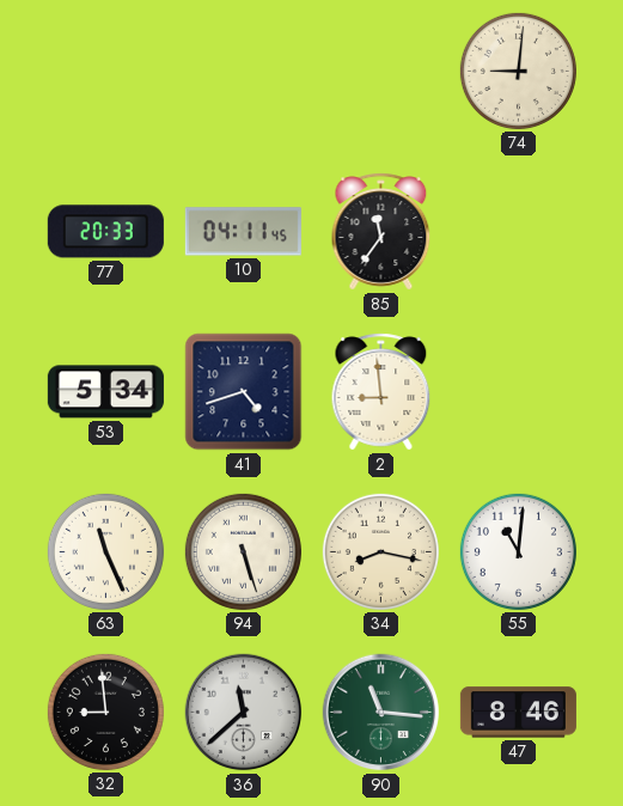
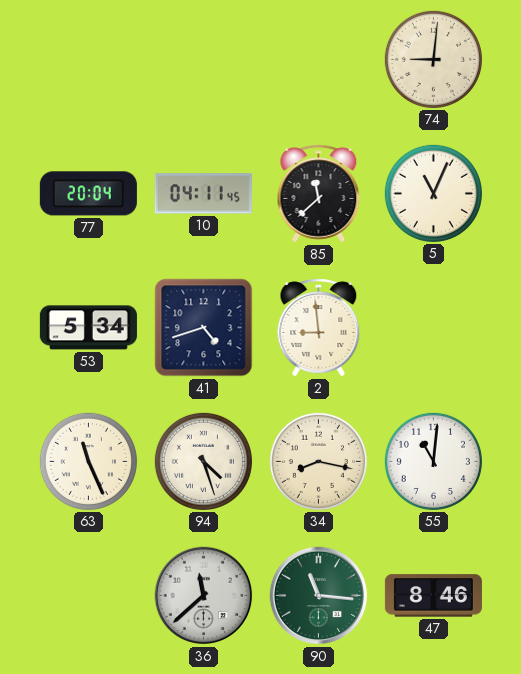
77: 20:33 -> 20:04
85: 11:36 -> 11:38
5: none -> 11:04
94: 5:27 -> 4:27
32: 8:59 -> none
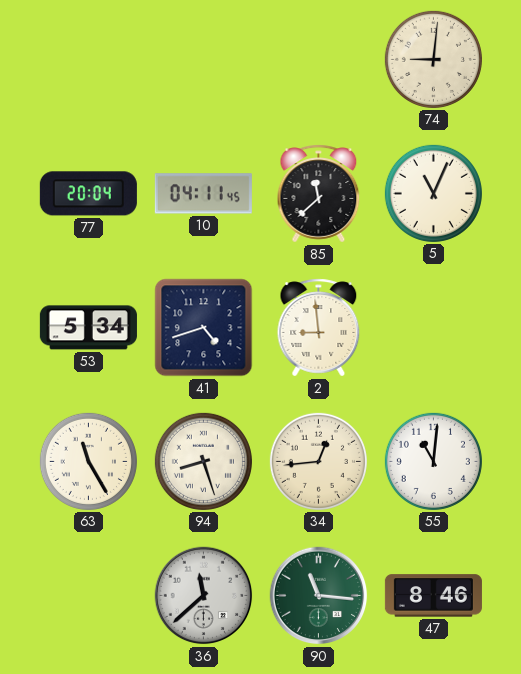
63: 11:26 -> 11:25
94: 4:27 -> 8:27
34: 8:17 -> 12:44
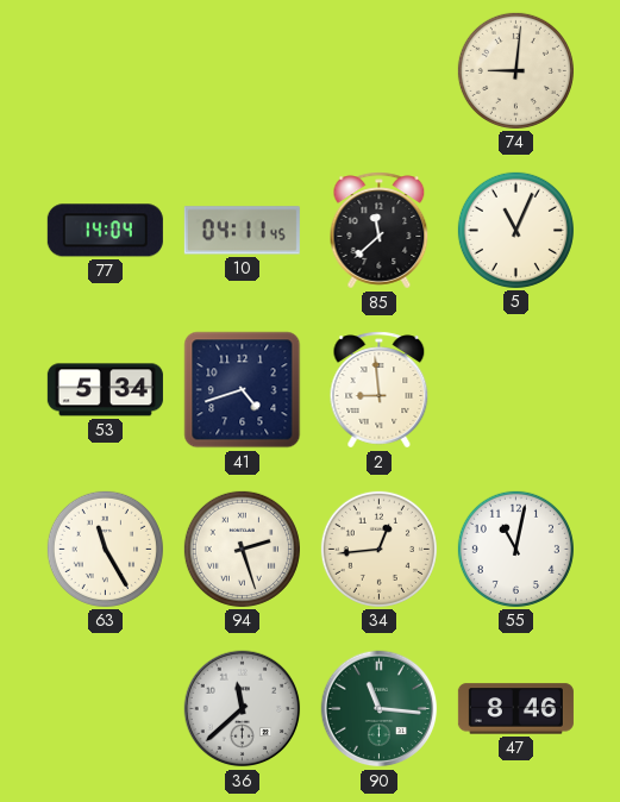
77: 20:04 -> 14:04
94: 8:27 -> 2:27
55: 11:01 -> 11:02
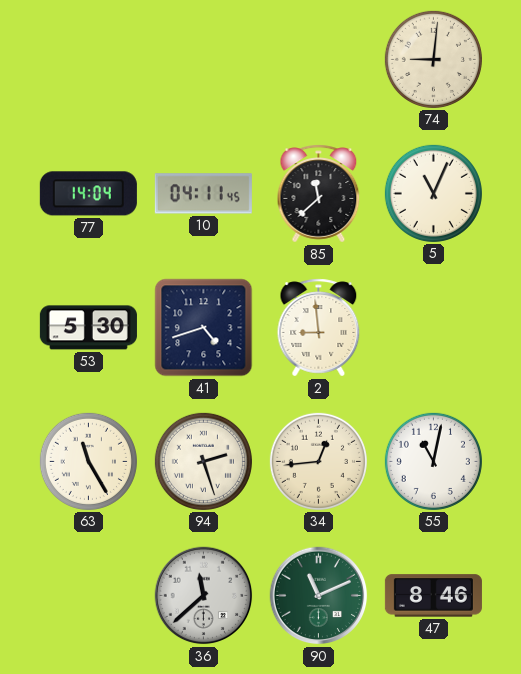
53: 5:34 -> 5:30
90: 11:16 -> 11:11
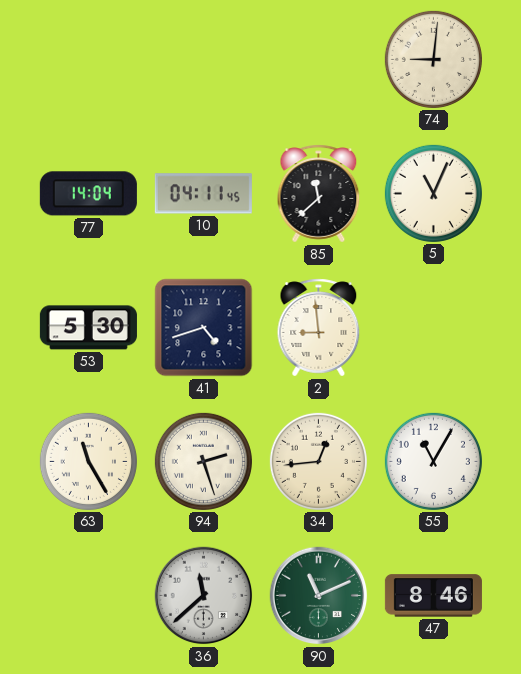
55: 11:02 -> 11:05
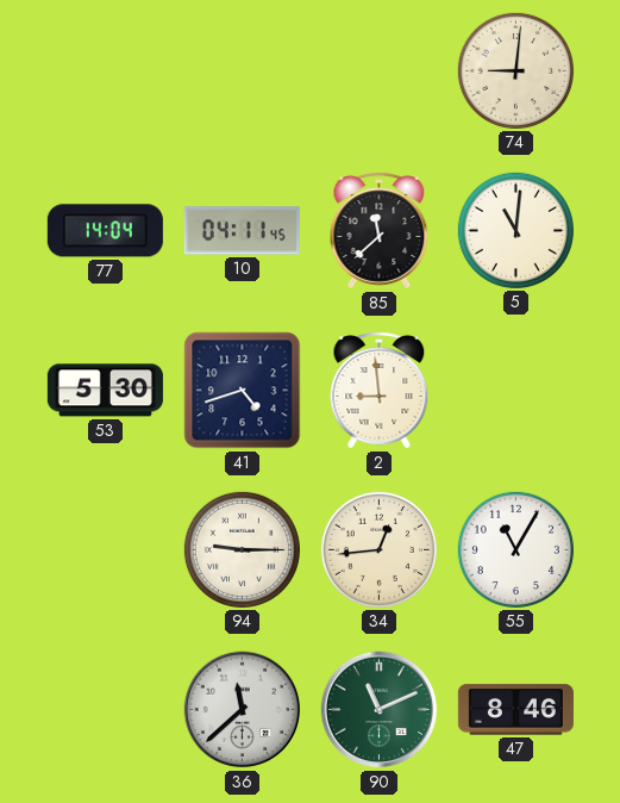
5: 11:04 -> 11:01
63: 11:25 -> none
94: 2:27 -> 9:15
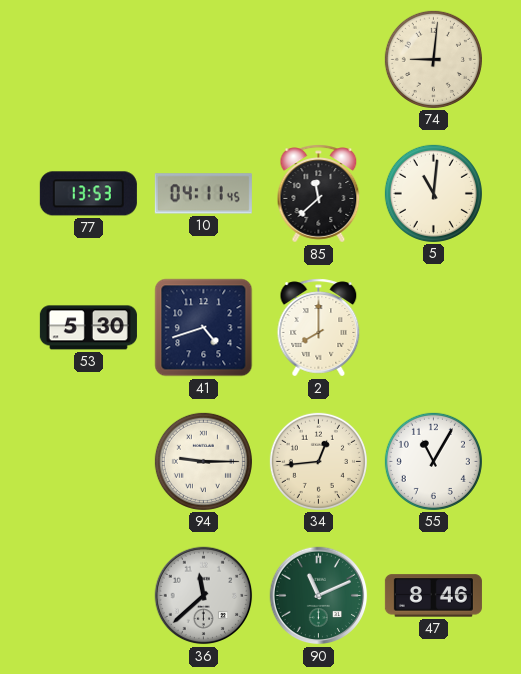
77: 14:04 -> 13:53
2: 8:59 -> 8:00
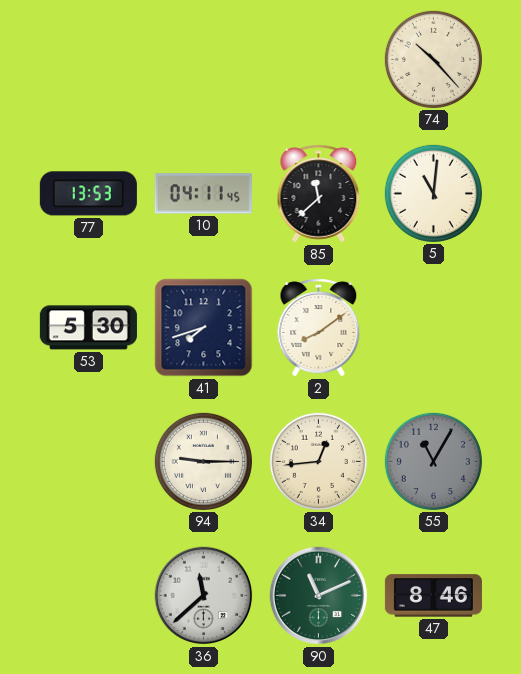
74: 9:01 -> 10:23
41: 4:42 -> 7:42
2: 8:00 -> 8:09
55 dial: white -> grey
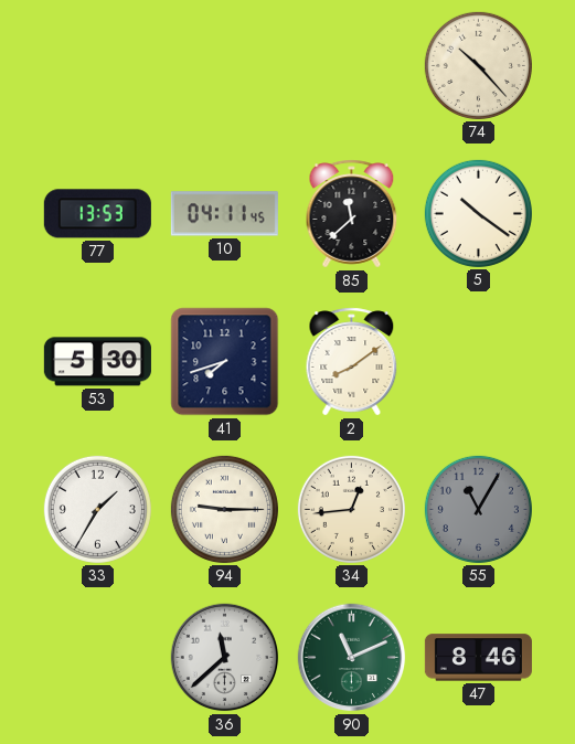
5: 11:01 -> 10:21
33: none -> 1:35
